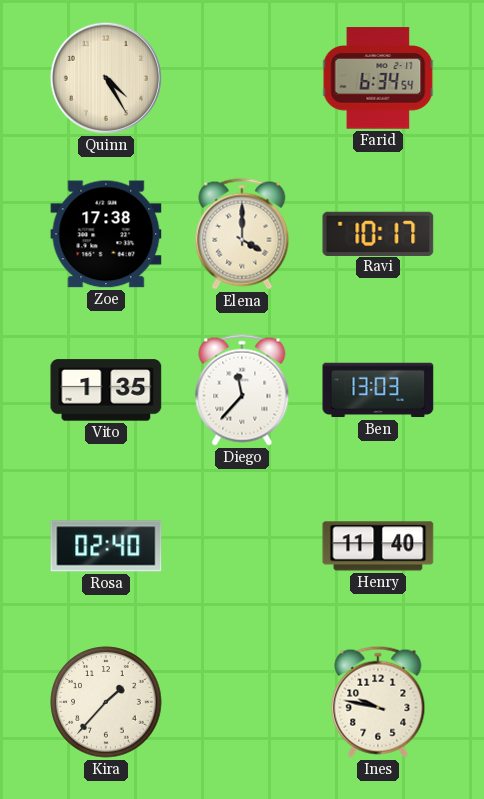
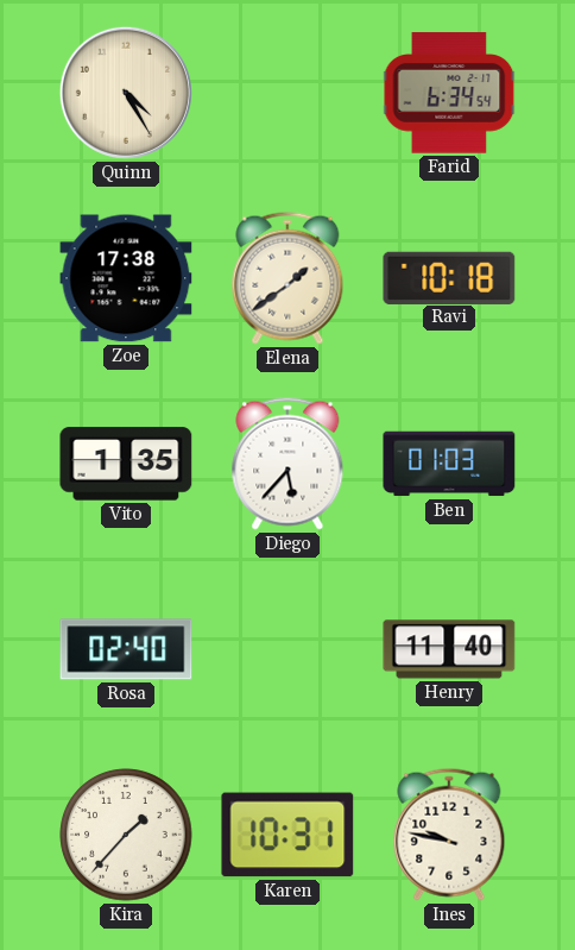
Elena: 4:00 -> 1:39
Ravi: 10:17 -> 10:18
Diego: 11:37 -> 5:37
Ben: 13:03 -> 01:03
Karen: none -> 10:31
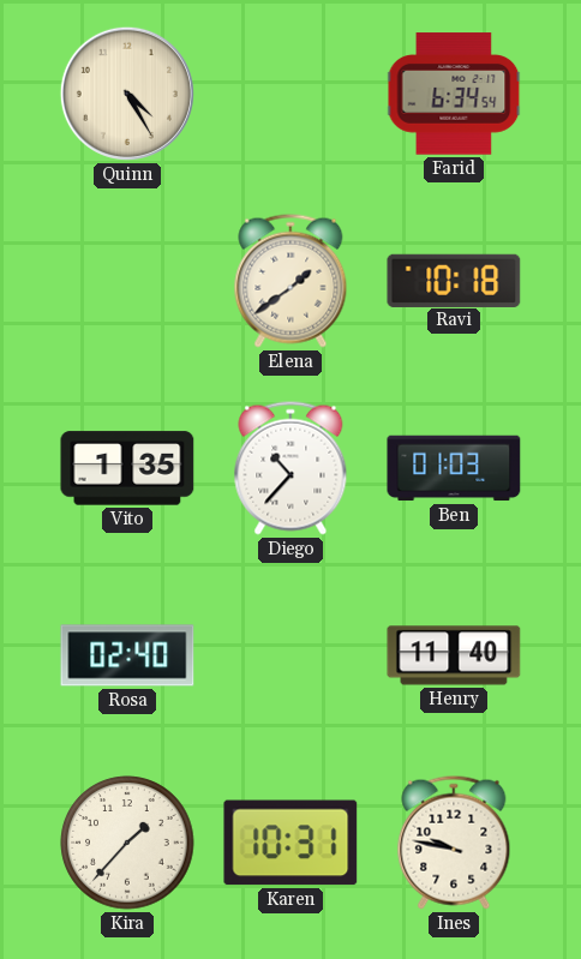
Zoe: 17:38 -> none
Diego: 5:37 -> 10:37
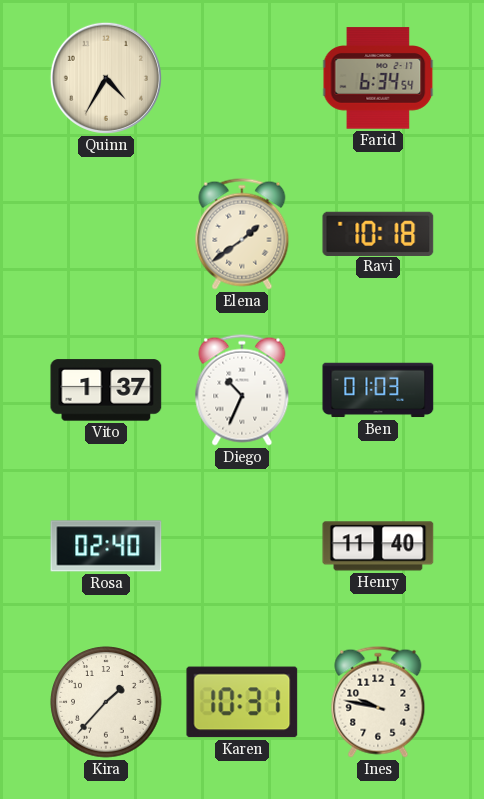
Quinn: 4:25 -> 4:35
Vito: 1:35 -> 1:37
Diego: 10:37 -> 10:34
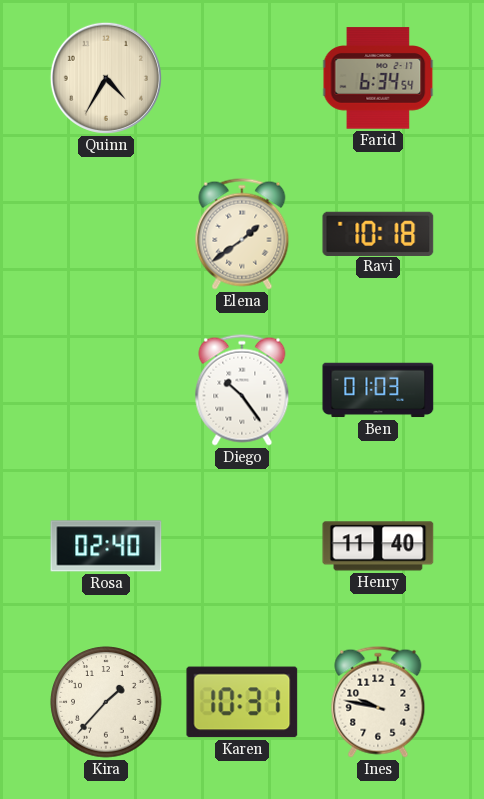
Vito: 1:37 -> none
Diego: 10:34 -> 10:24
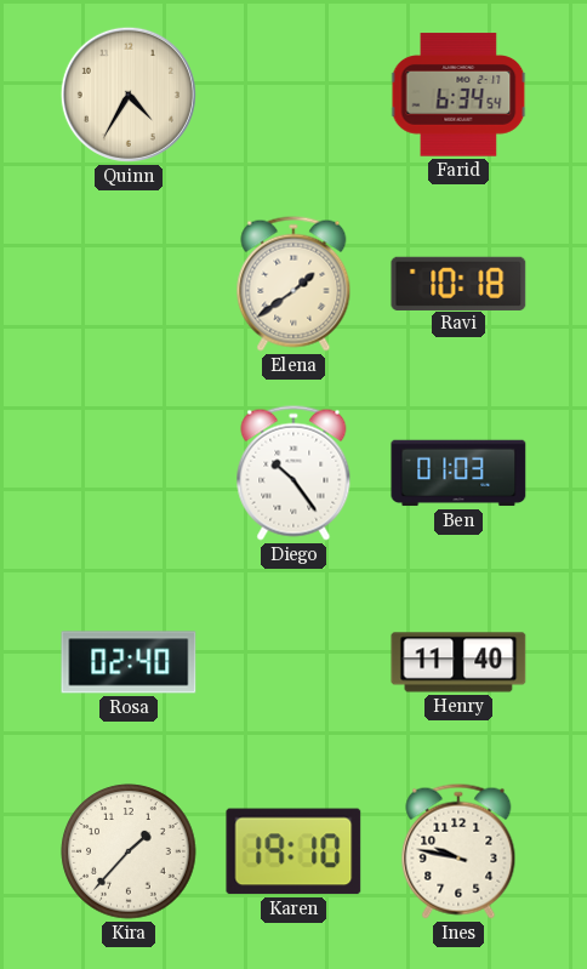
Karen: 10:31 -> 19:10
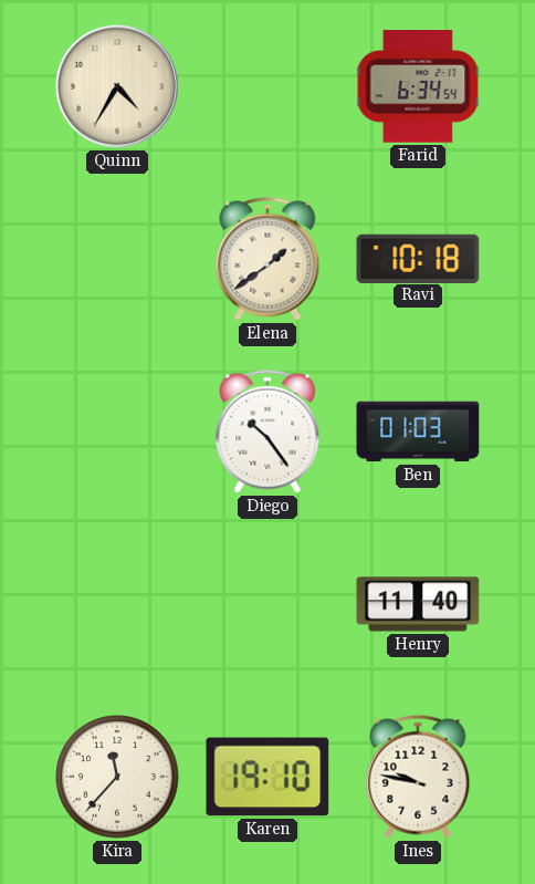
Rosa: 02:40 -> none
Kira: 1:37 -> 11:37
